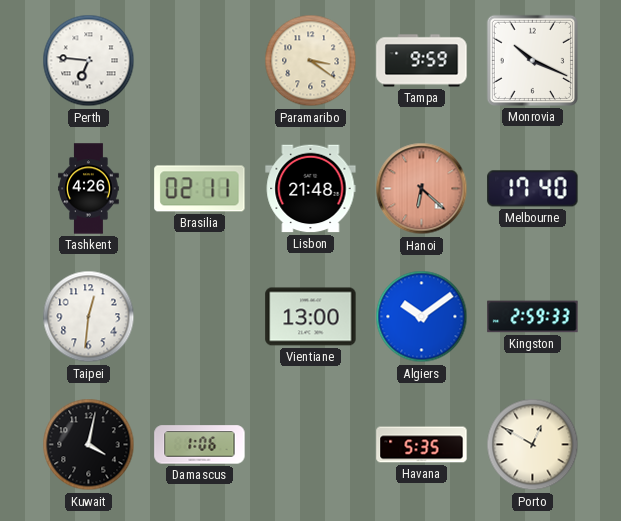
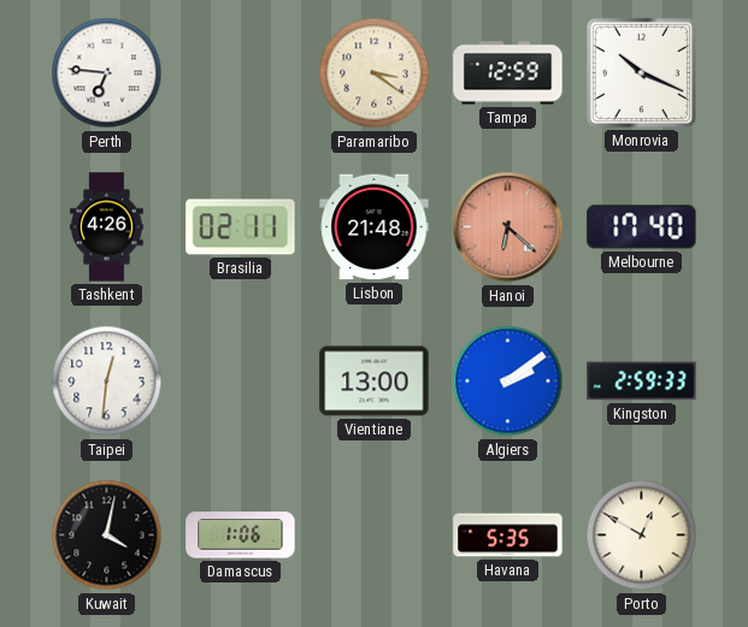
Tampa: 9:59 -> 12:59
Algiers: 10:09 -> 2:09
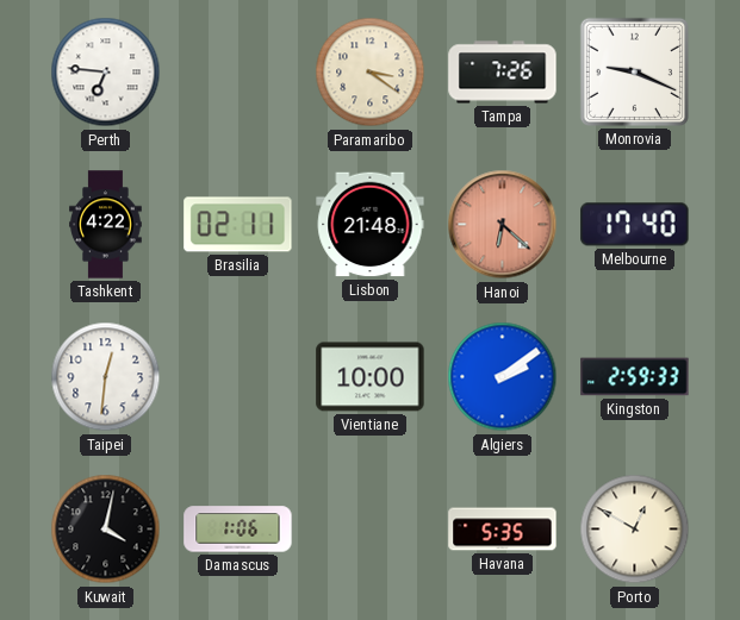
Tampa: 12:59 -> 7:26
Monrovia: 10:19 -> 9:19
Tashkent: 4:26 -> 4:22
Vientiane: 13:00 -> 10:00
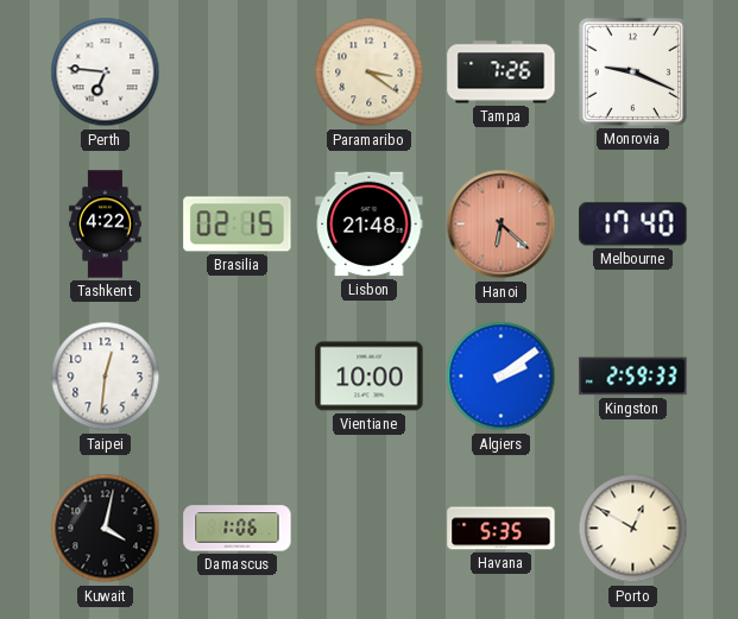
Brasilia: 02:11 -> 02:15
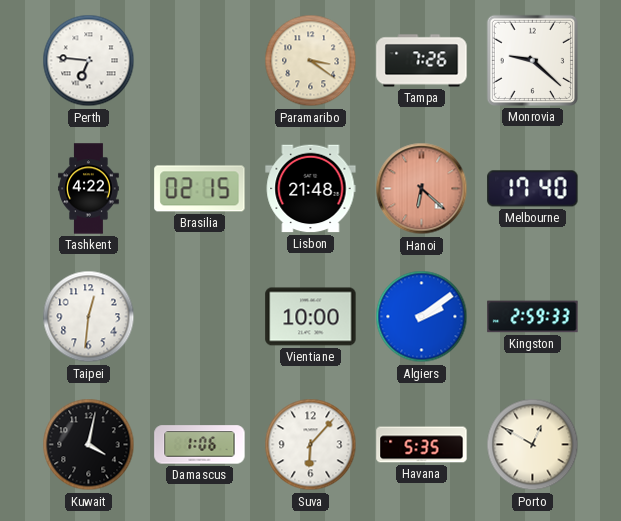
Monrovia: 9:19 -> 9:22
Suva: none -> 6:07
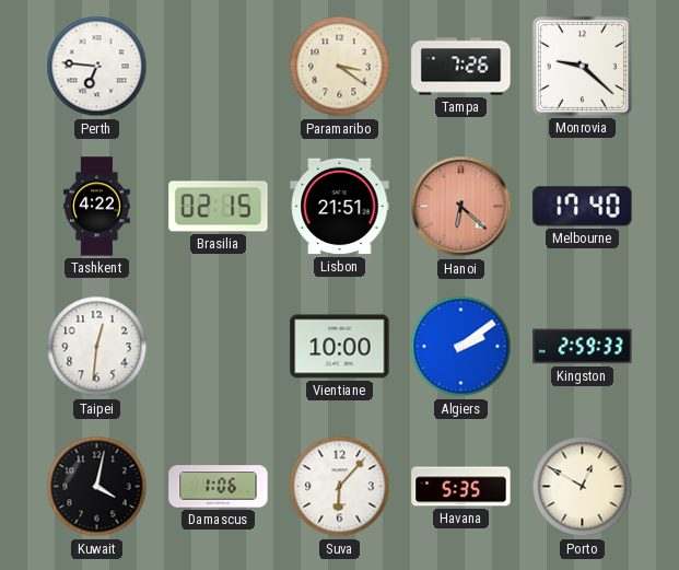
Lisbon: 21:48 -> 21:51
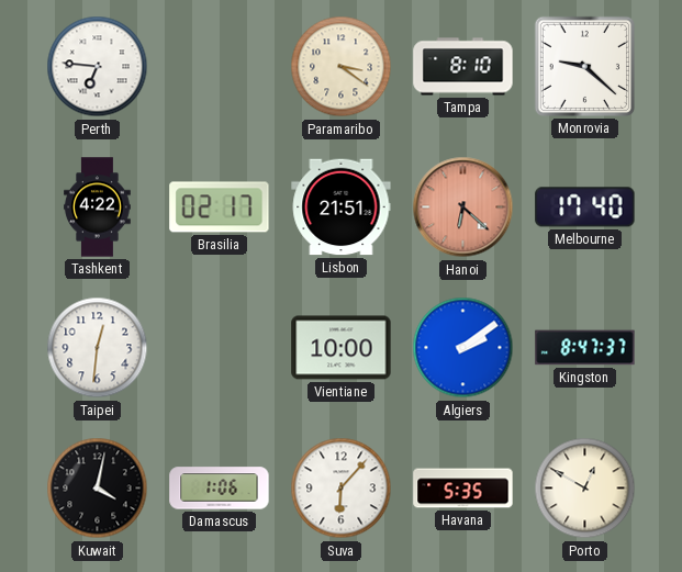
Tampa: 7:26 -> 8:10
Brasilia: 02:15 -> 02:17
Kingston: 2:59 -> 8:47
